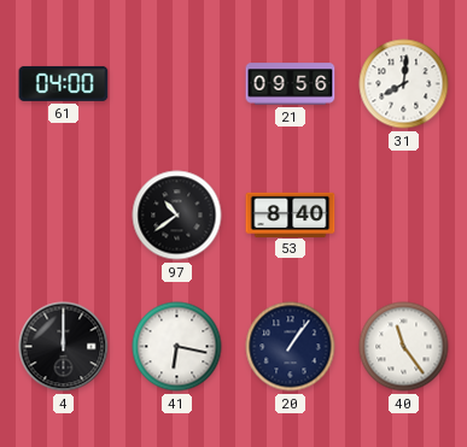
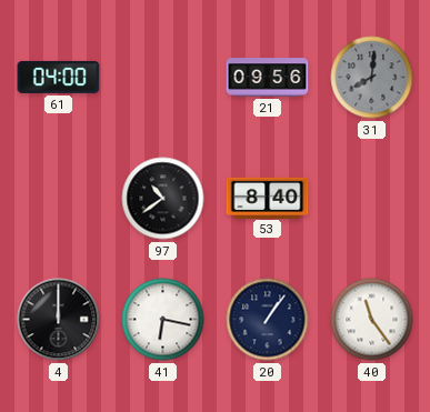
31 dial: white -> grey
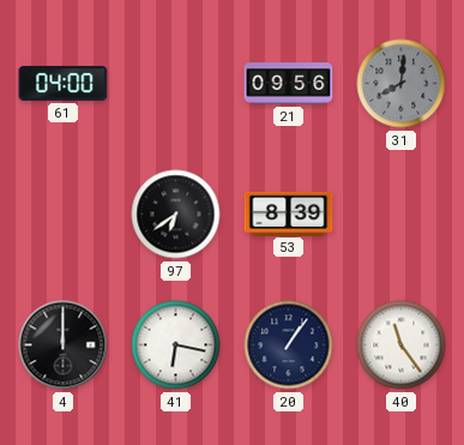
97: 10:39 -> 6:39
53: 8:40 -> 8:39
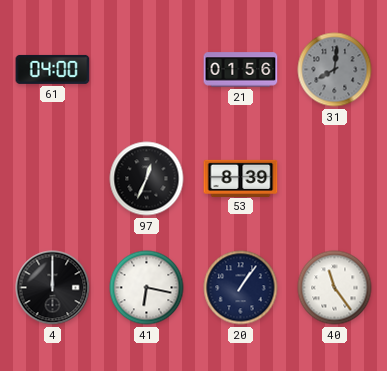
21: 09:56 -> 01:56
97: 6:39 -> 12:34
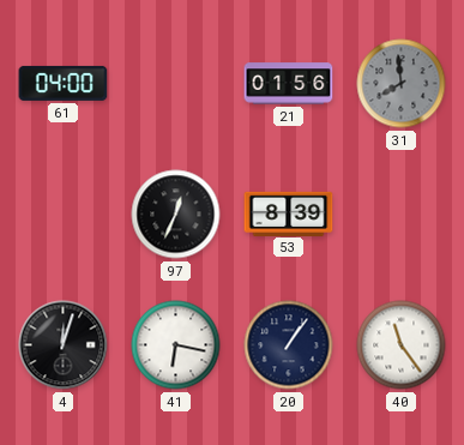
31: 8:01 -> 7:59
4: 12:00 -> 12:03
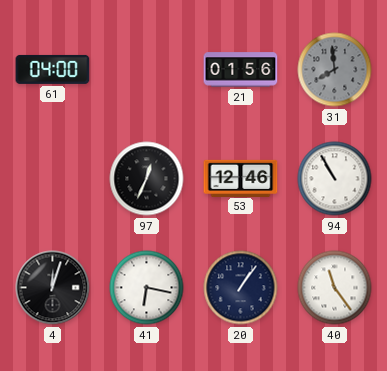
53: 8:39 -> 12:46
94: none -> 10:55
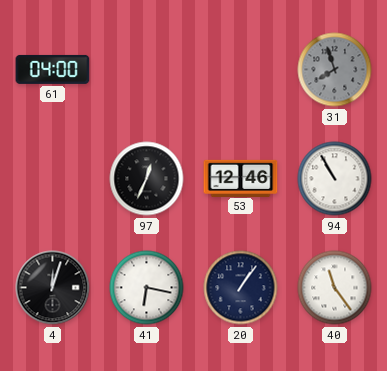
21: 01:56 -> none
31: 7:59 -> 7:57
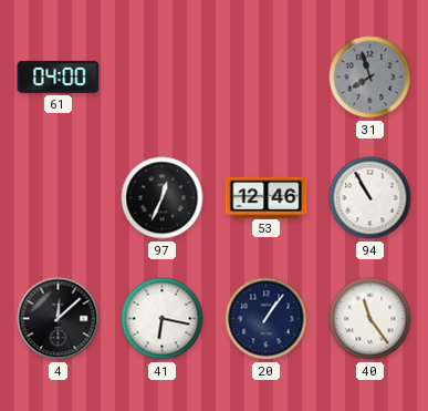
4: 12:03 -> 12:08
